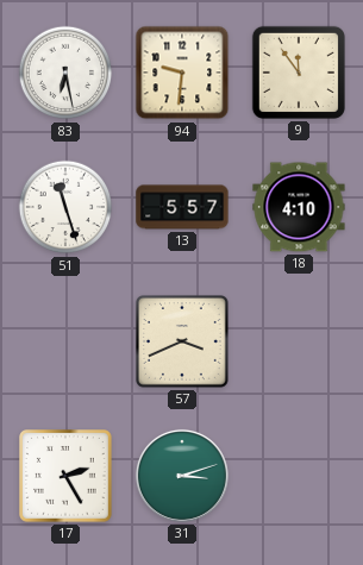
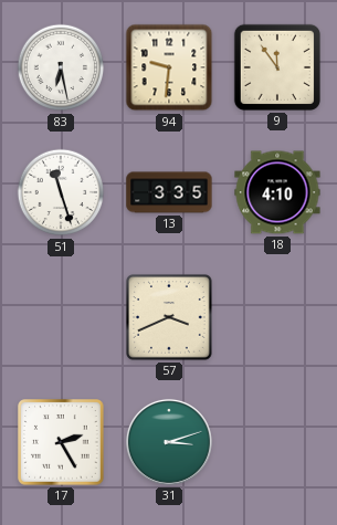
13: 5:57 -> 3:35
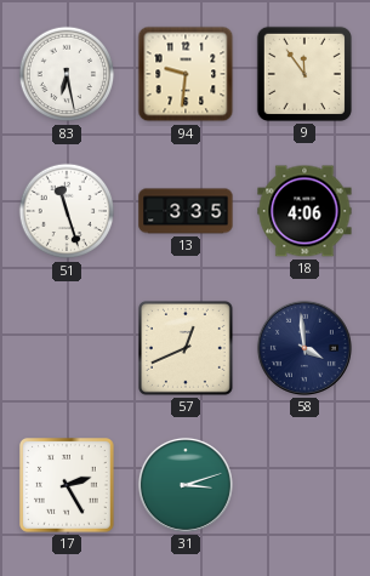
18: 4:10 -> 4:06
57: 3:41 -> 12:41
58: none -> 3:59
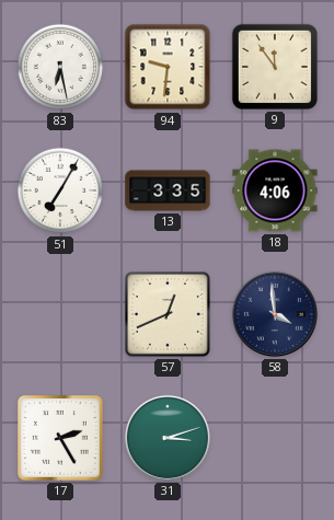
51: 11:27 -> 7:05
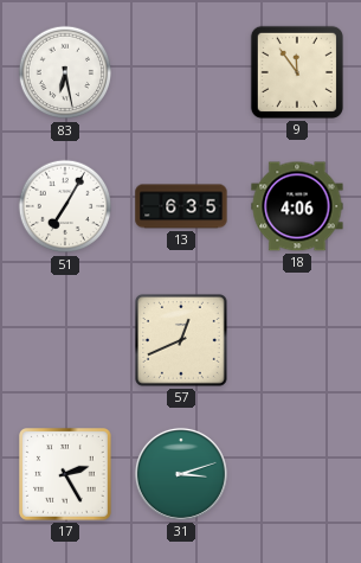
94: 9:31 -> none
13: 3:35 -> 6:35
58: 3:59 -> none
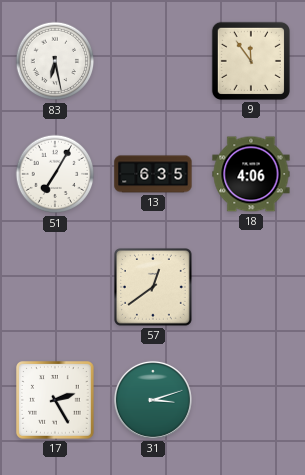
57: 12:41 -> 12:39
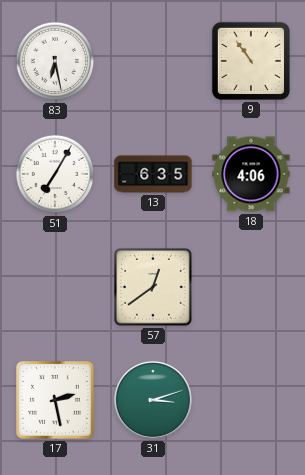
9: 11:54 -> 10:54
17: 2:25 -> 2:28
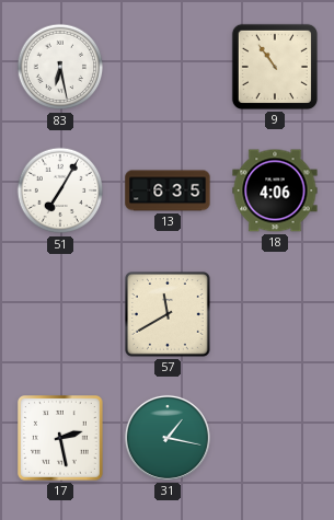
57: 12:39 -> 11:40
31: 3:12 -> 1:17
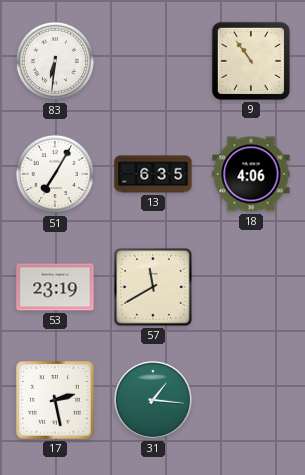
83: 6:28 -> 6:31
53: none -> 23:19
31: 1:17 -> 1:16
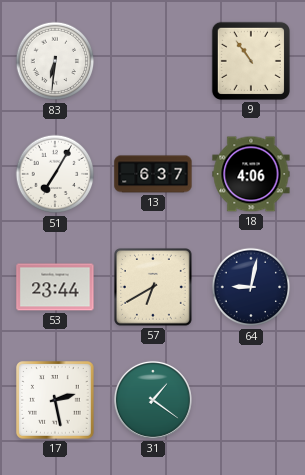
13: 6:35 -> 6:37
53: 23:19 -> 23:44
57: 11:40 -> 6:40
64: none -> 9:02
31: 1:16 -> 1:21
